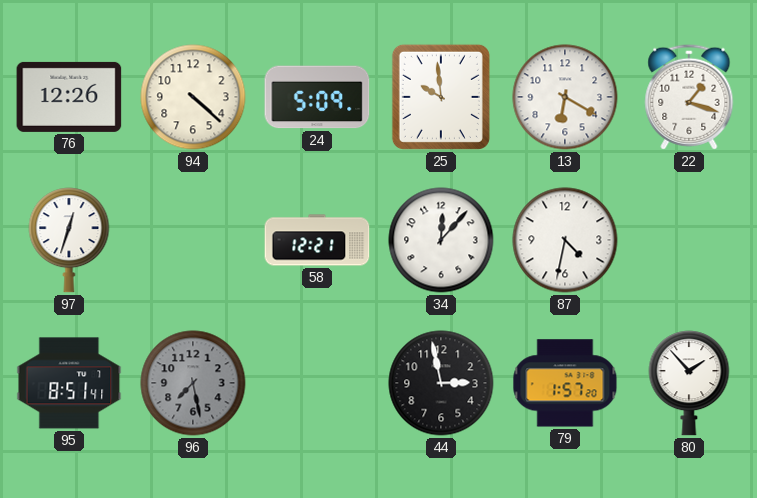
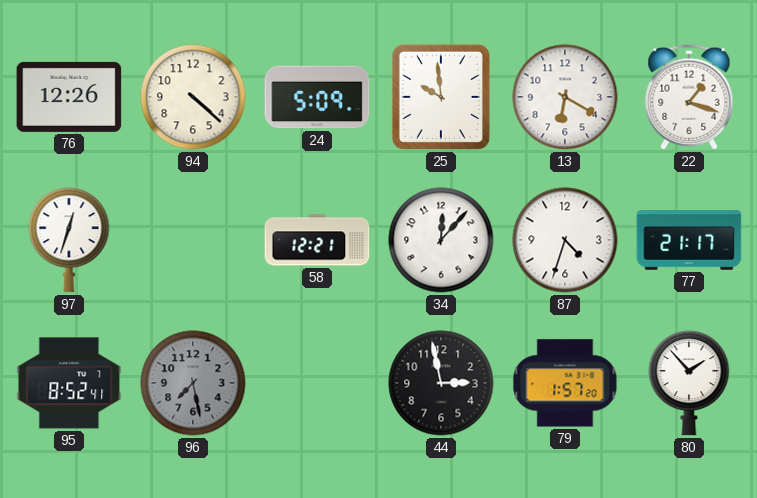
87: 4:32 -> 4:33
77: none -> 21:17
95: 8:51 -> 8:52
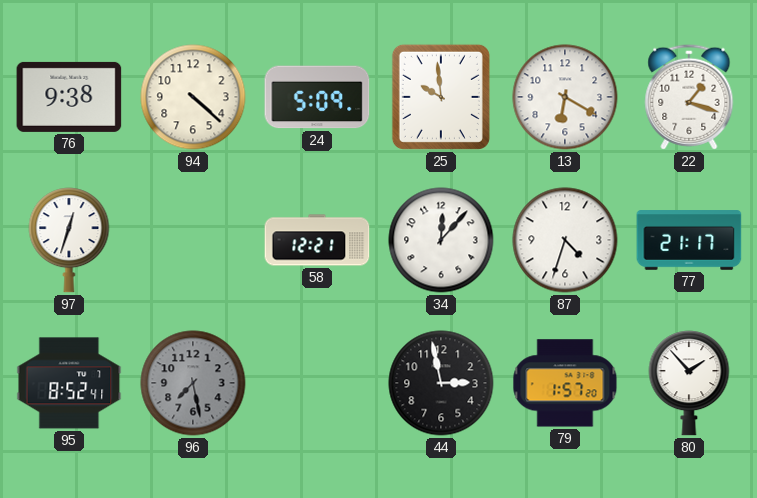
76: 12:26 -> 9:38
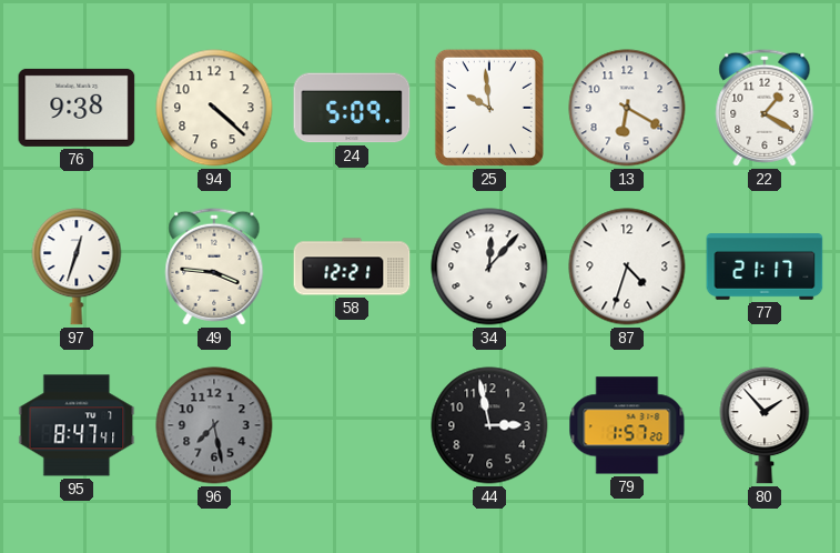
22: 1:18 -> 1:20
49: none -> 3:46
95: 8:52 -> 8:47
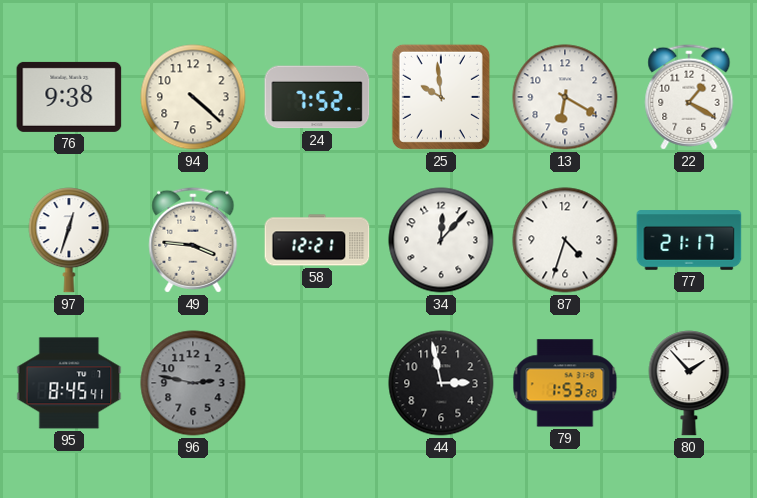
24: 5:09 -> 7:52
95: 8:47 -> 8:45
96: 7:28 -> 2:47
79: 1:57 -> 1:53
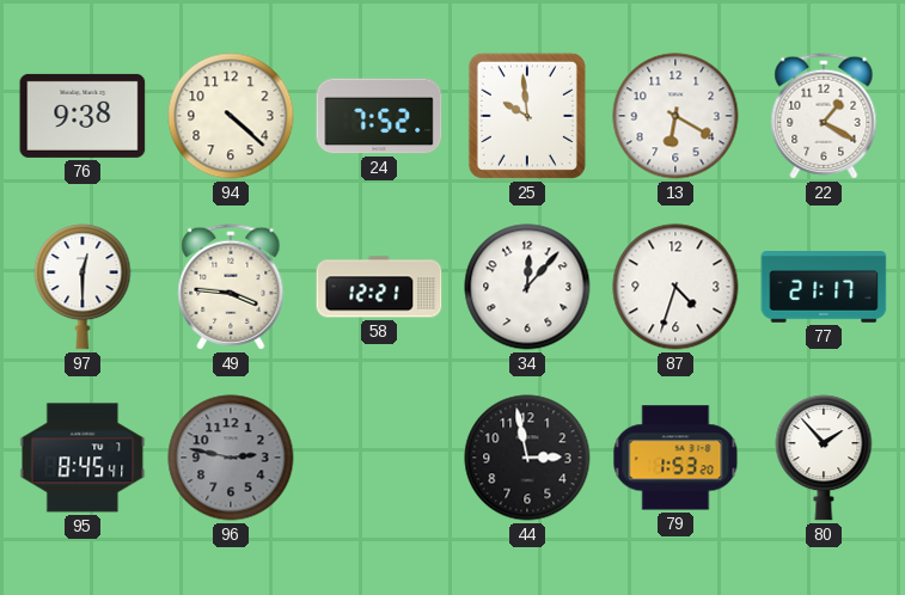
97: 12:33 -> 12:30
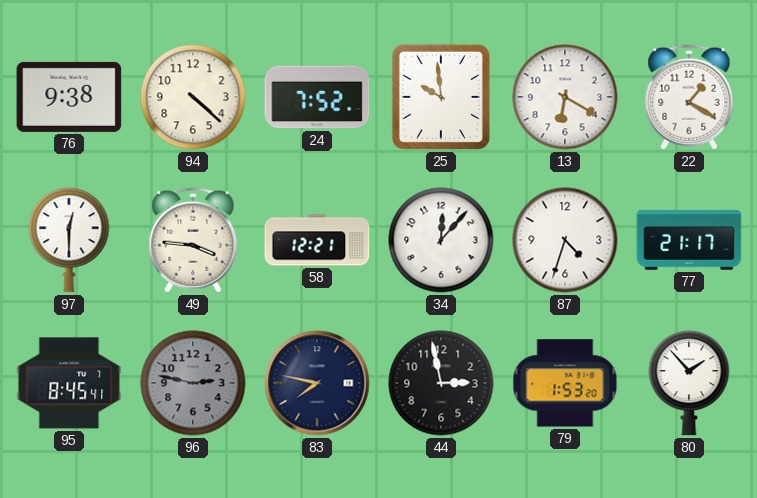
83: none -> 7:47
